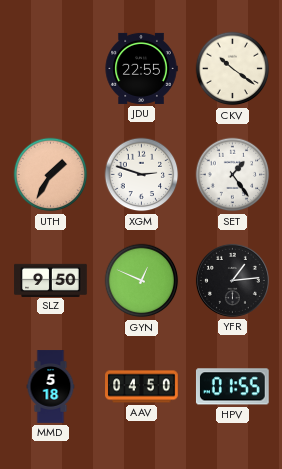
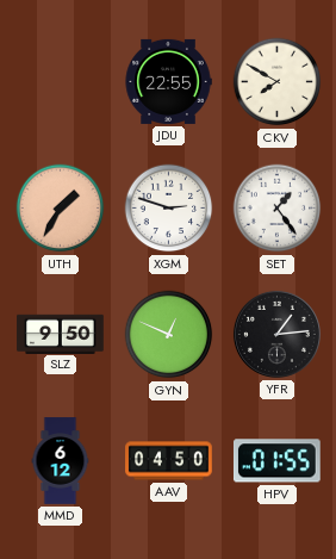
CKV: 10:21 -> 7:50
MMD: 5:18 -> 6:12
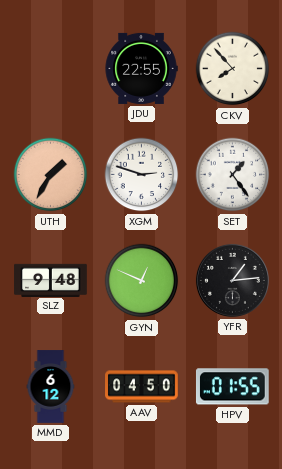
CKV: 7:50 -> 7:53
SLZ: 9:50 -> 9:48
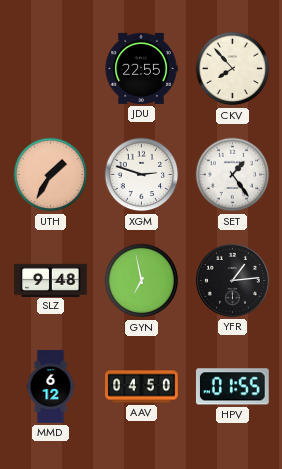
GYN: 12:49 -> 6:58
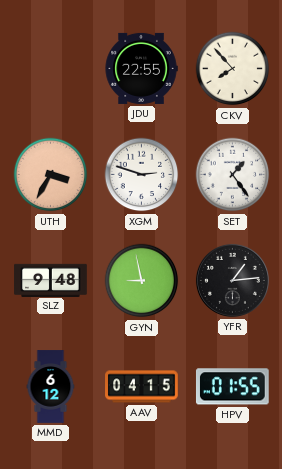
UTH: 1:35 -> 3:35
GYN: 6:58 -> 8:58
AAV: 04:50 -> 04:15
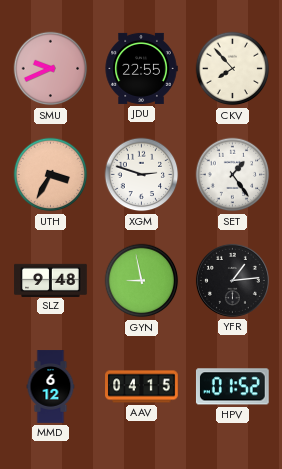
SMU: none -> 9:41
HPV: 01:55 -> 01:52
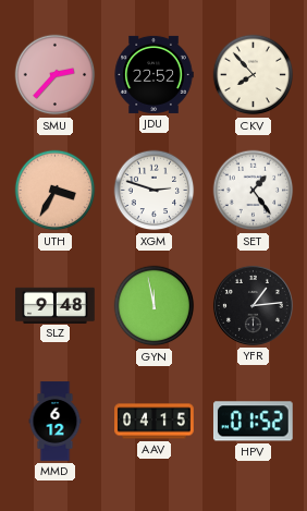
SMU: 9:41 -> 2:37
JDU: 22:55 -> 22:52
GYN: 8:58 -> 11:58
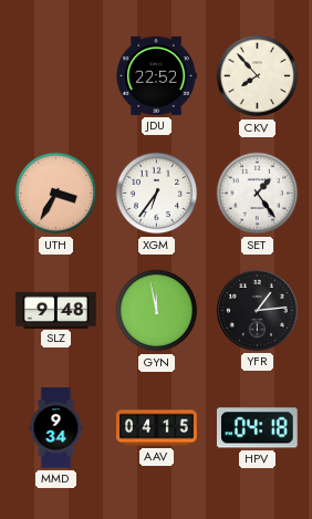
SMU: 2:37 -> none
XGM: 2:48 -> 6:36
MMD: 6:12 -> 9:34
HPV: 01:52 -> 04:18
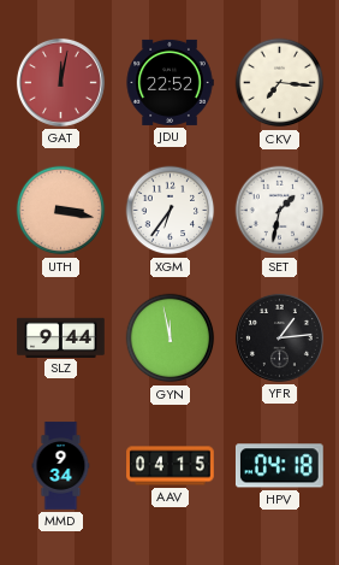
GAT: none -> 12:02
CKV: 7:53 -> 7:16
UTH: 3:35 -> 3:17
SET: 1:24 -> 1:32
SLZ: 9:48 -> 9:44
